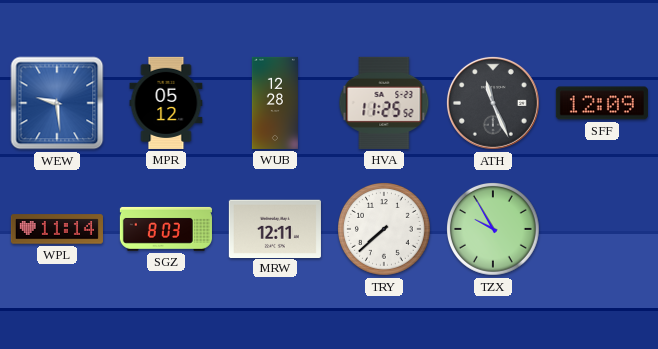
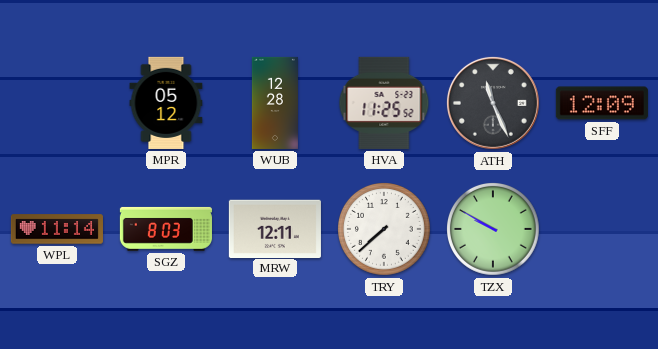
WEW: 9:29 -> none
TZX: 9:55 -> 9:50
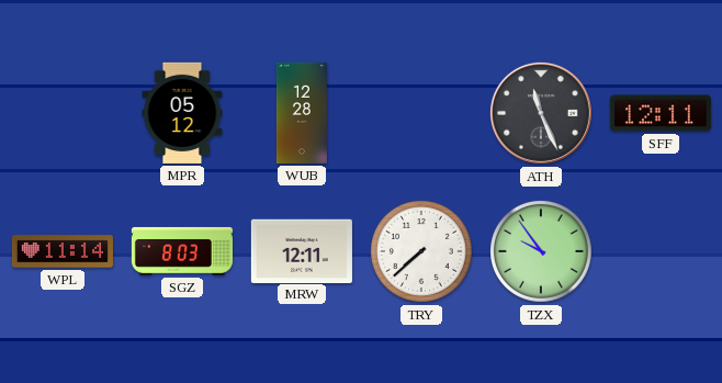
HVA: 11:25 -> none
SFF: 12:09 -> 12:11
TZX: 9:50 -> 9:54
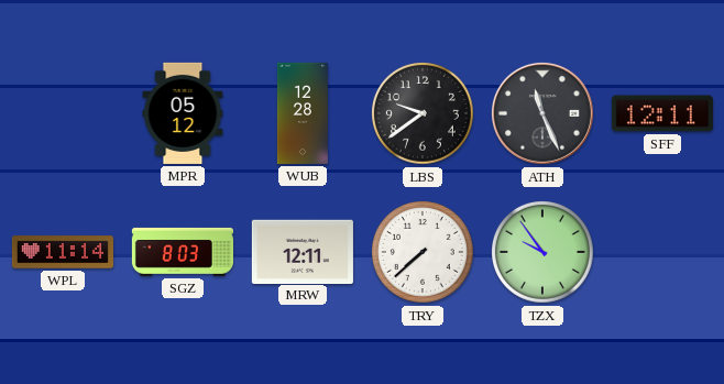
LBS: none -> 9:39
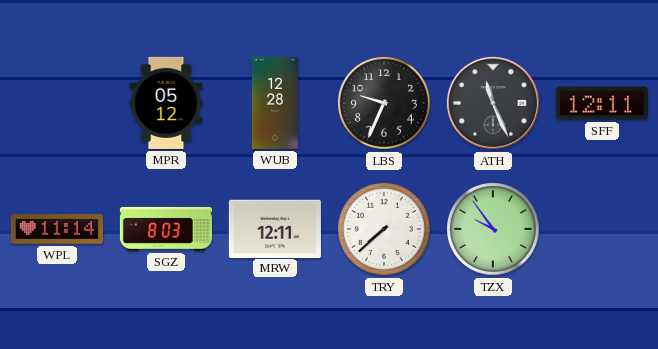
LBS: 9:39 -> 9:34
